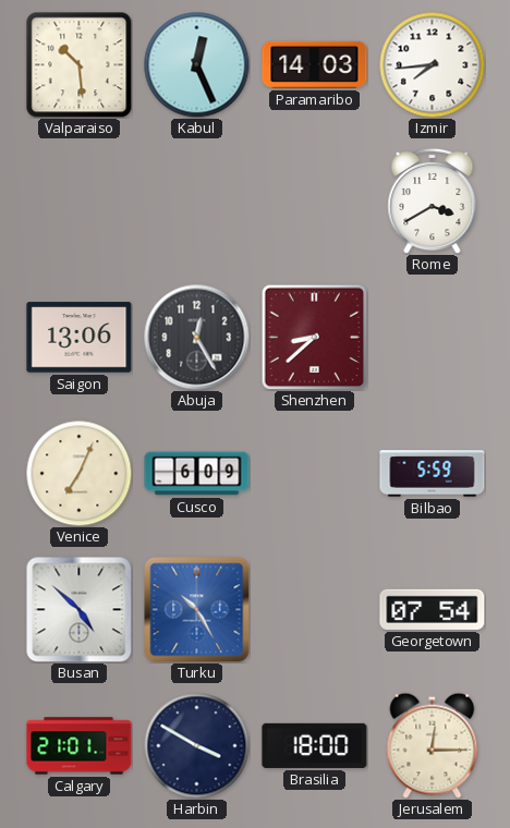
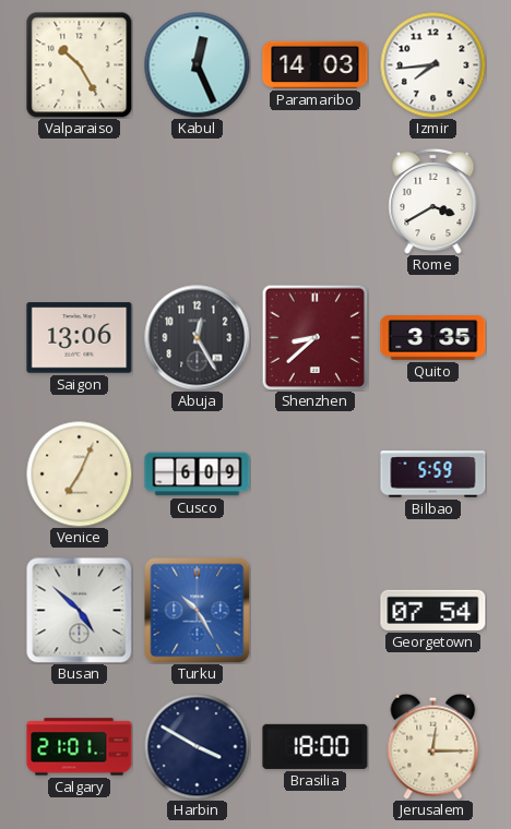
Valparaiso: 10:29 -> 10:25
Quito: none -> 3:35
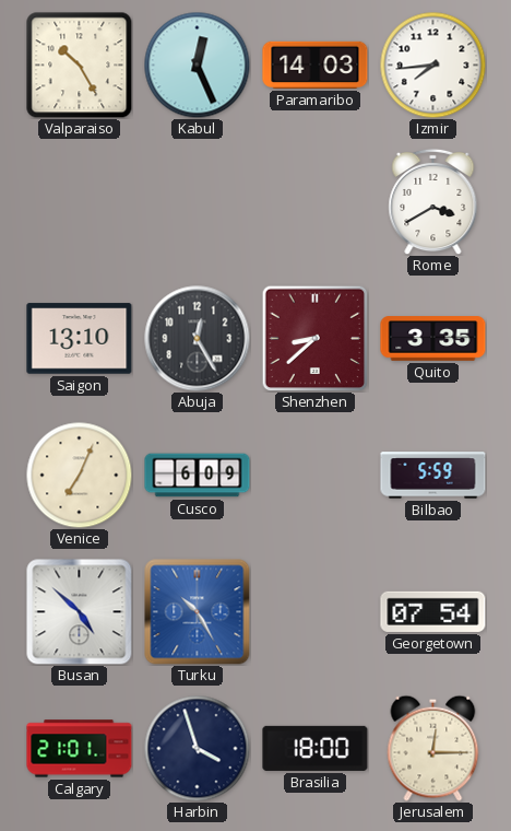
Saigon: 13:06 -> 13:10
Harbin: 3:50 -> 3:57
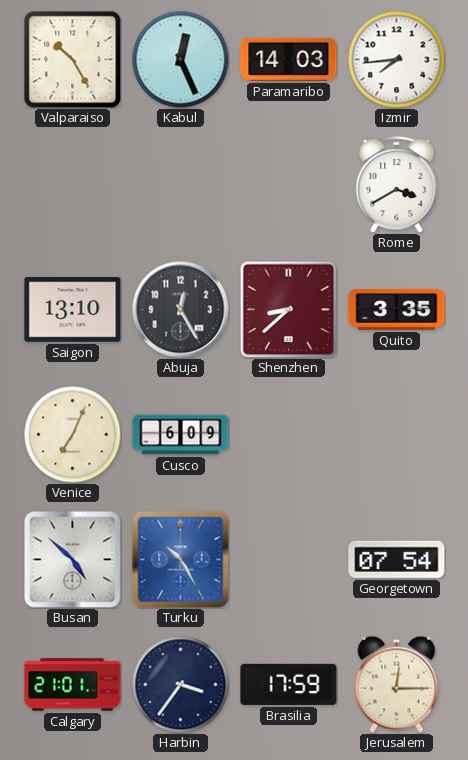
Bilbao: 5:59 -> none
Harbin: 3:57 -> 3:36
Brasilia: 18:00 -> 17:59
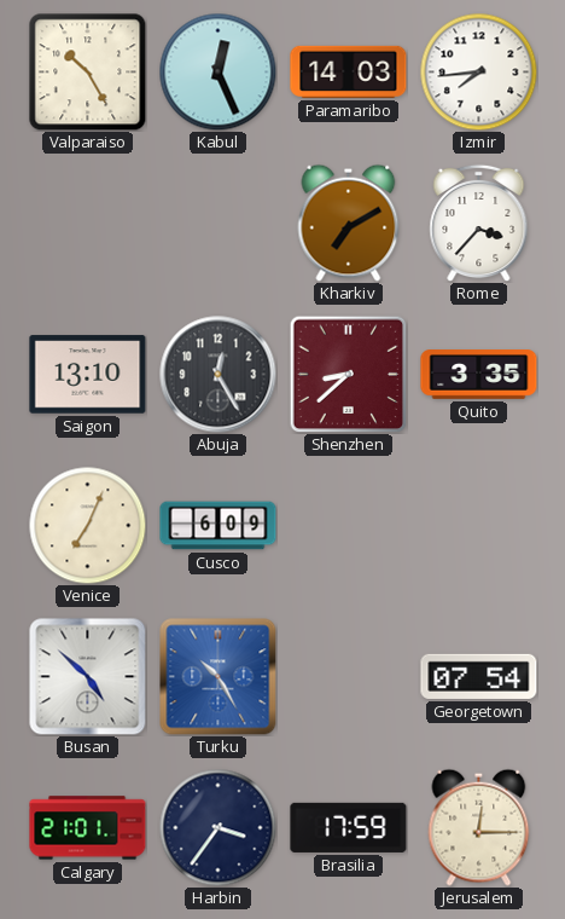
Kharkiv: none -> 7:10
Rome: 3:40 -> 3:37
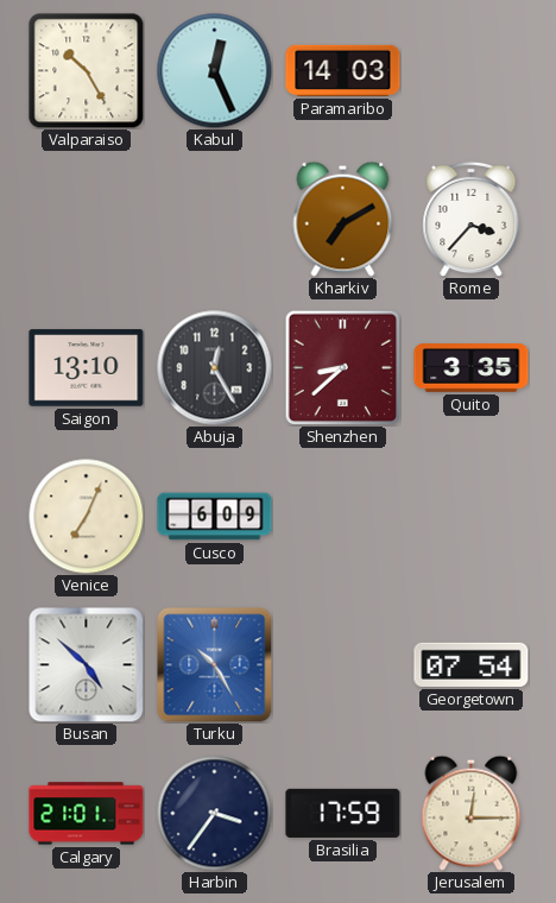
Izmir: 7:44 -> none
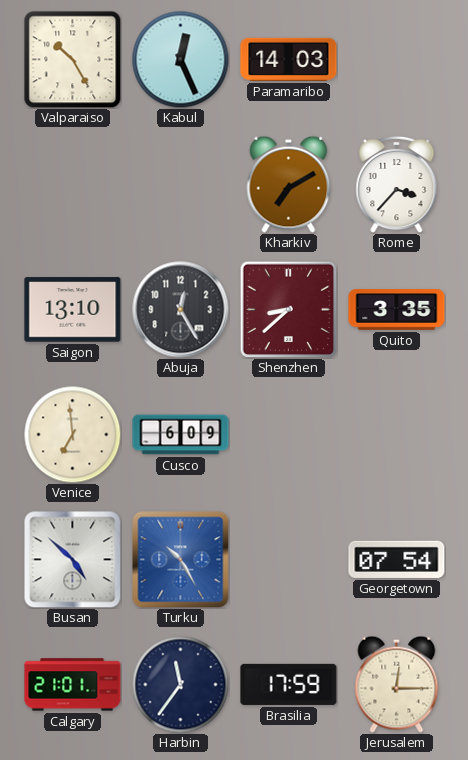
Venice: 7:04 -> 6:59
Harbin: 3:36 -> 11:36
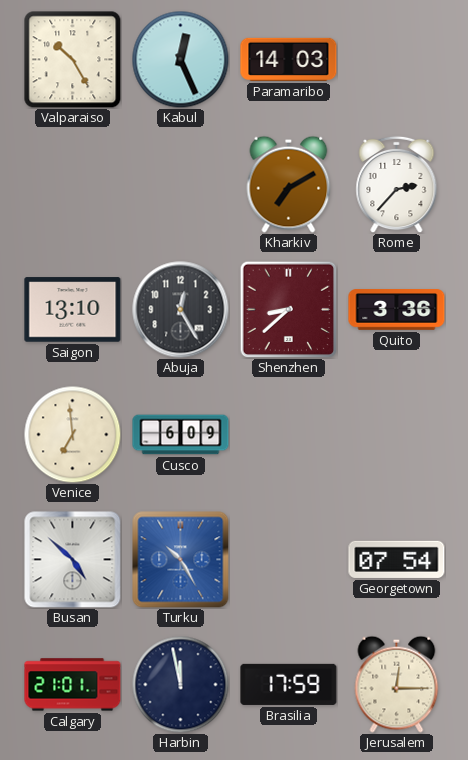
Rome: 3:37 -> 2:37
Quito: 3:35 -> 3:36
Harbin: 11:36 -> 11:58
